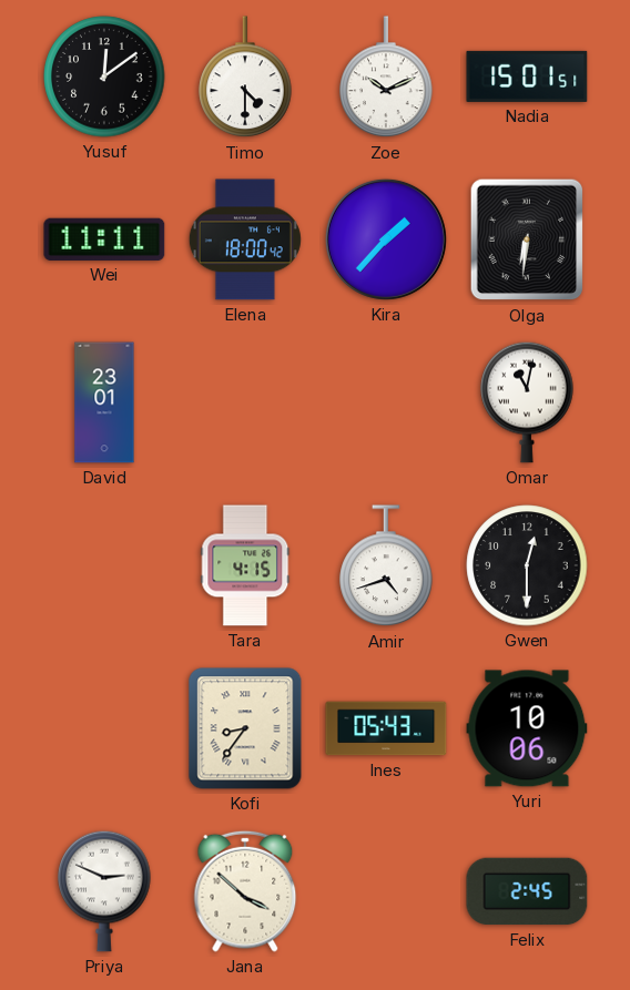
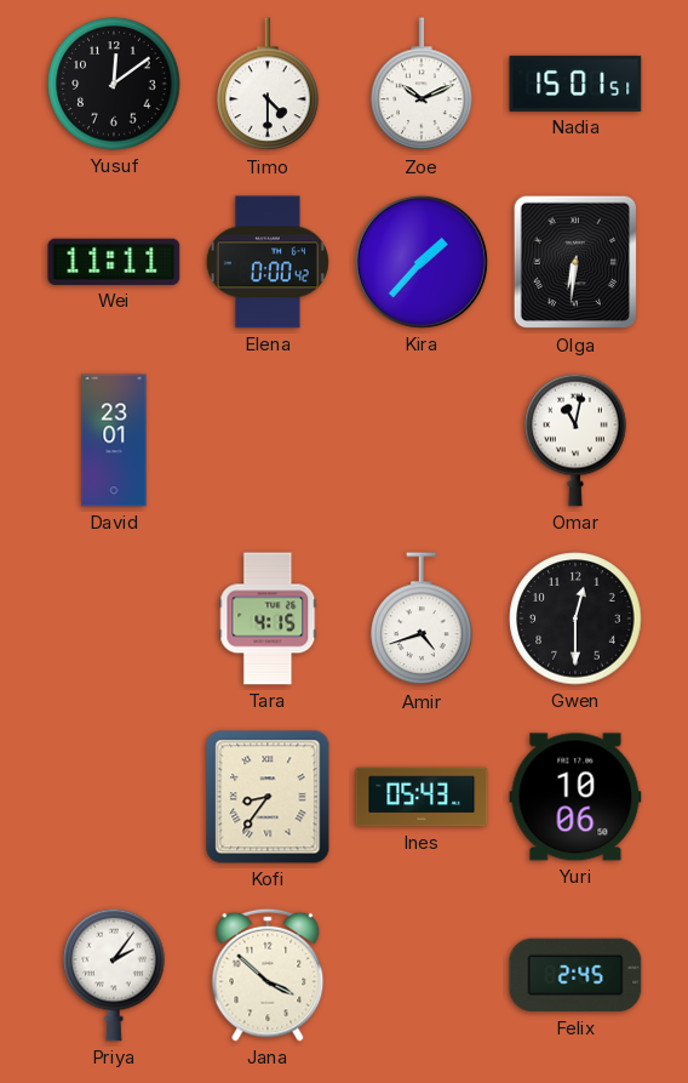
Elena: 18:00 -> 0:00
Priya: 2:49 -> 2:06
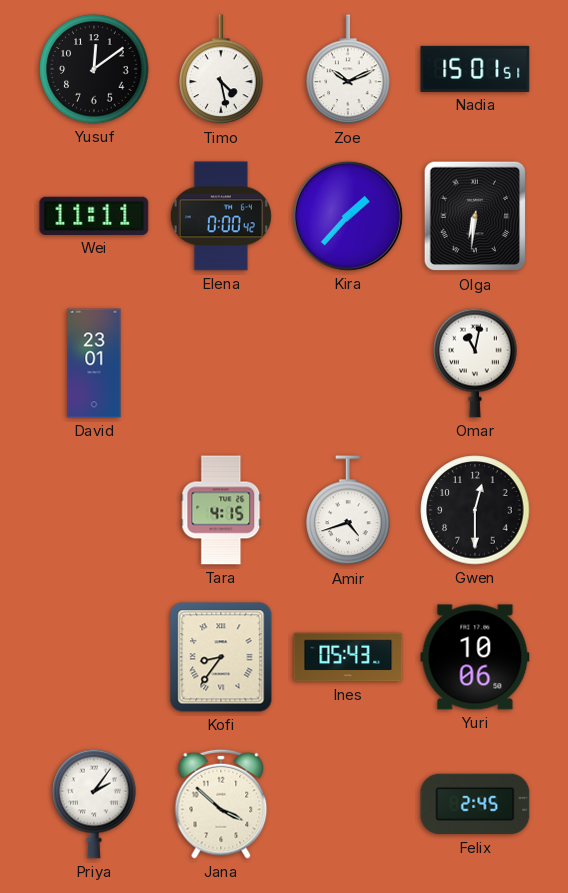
Timo: 4:30 -> 4:28
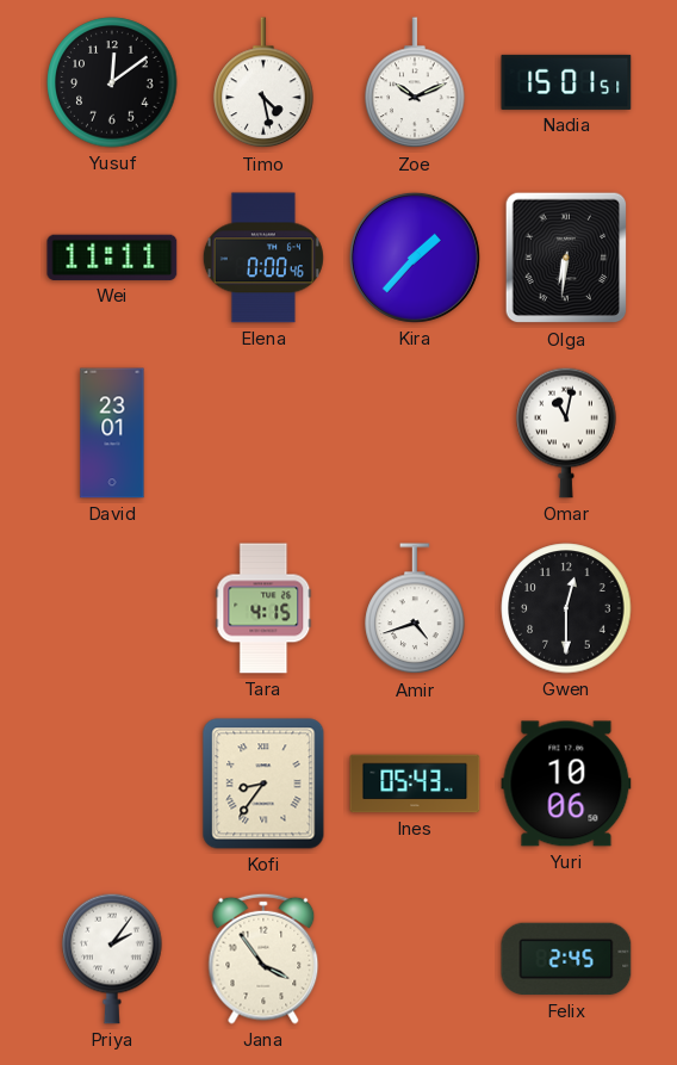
Elena: 0:00:42 -> 0:00:46
Jana: 3:52 -> 3:54
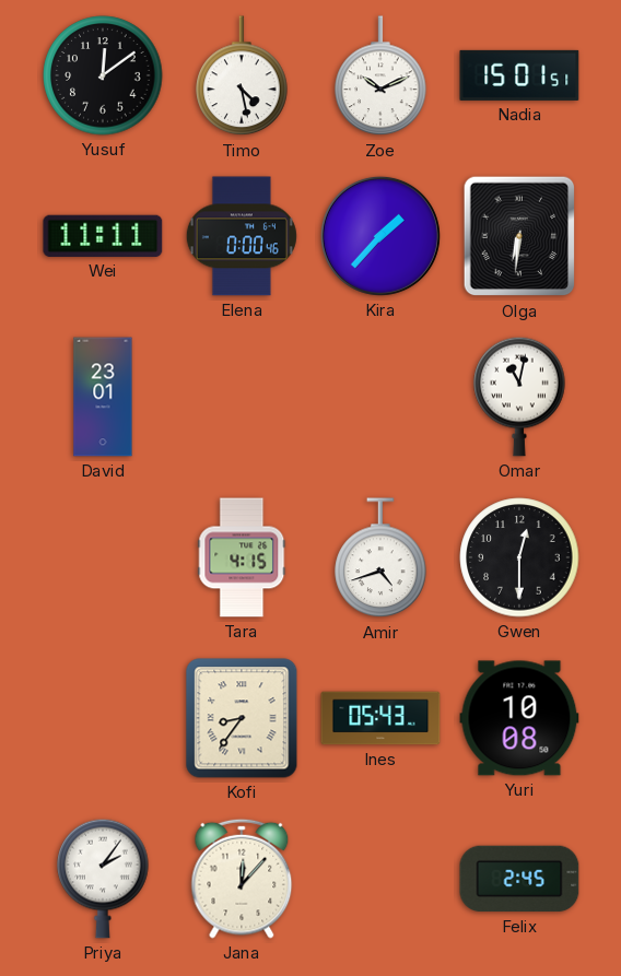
Yuri: 10:06 -> 10:08
Jana: 3:54 -> 12:07
